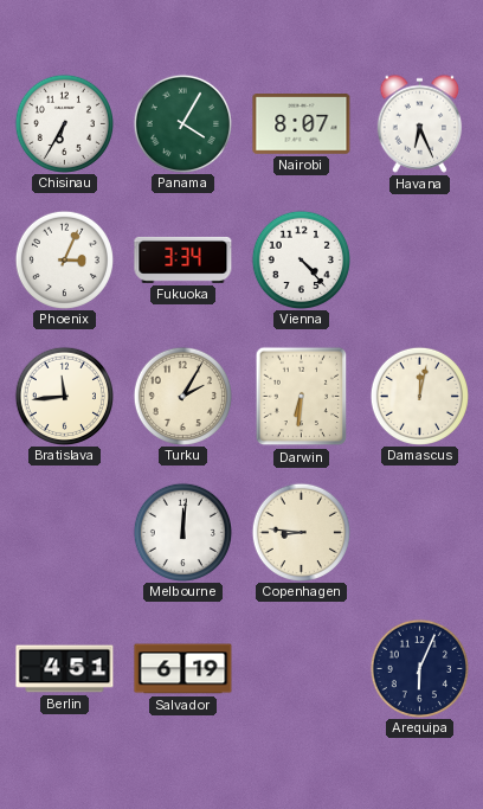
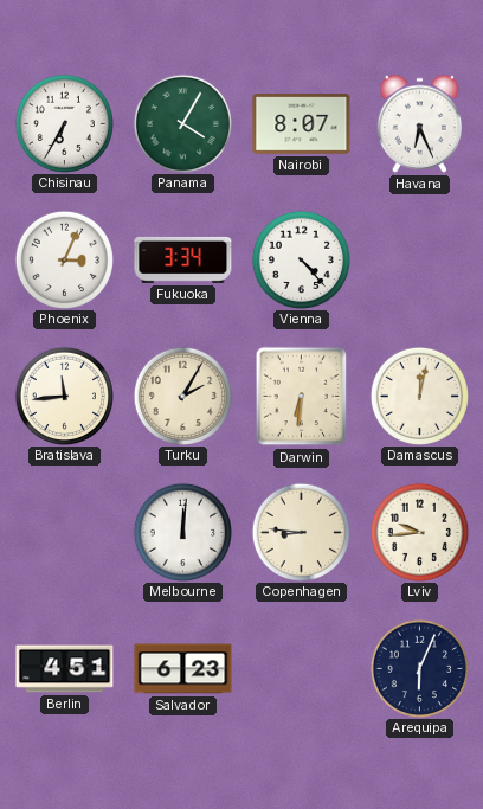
Lviv: none -> 9:44
Salvador: 6:19 -> 6:23
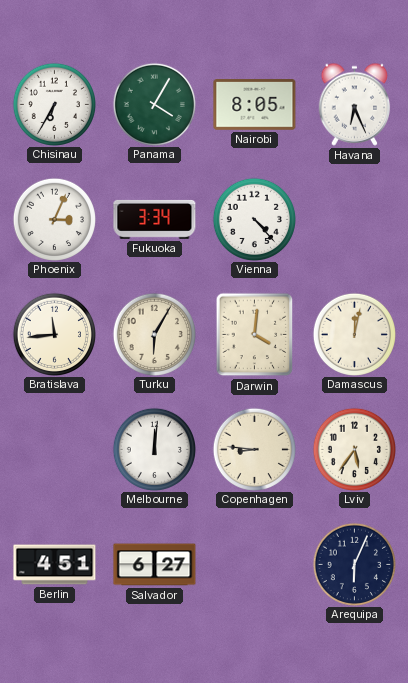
Nairobi: 8:07 -> 8:05
Turku: 2:05 -> 6:05
Darwin: 6:31 -> 4:01
Lviv: 9:44 -> 5:36
Salvador: 6:23 -> 6:27
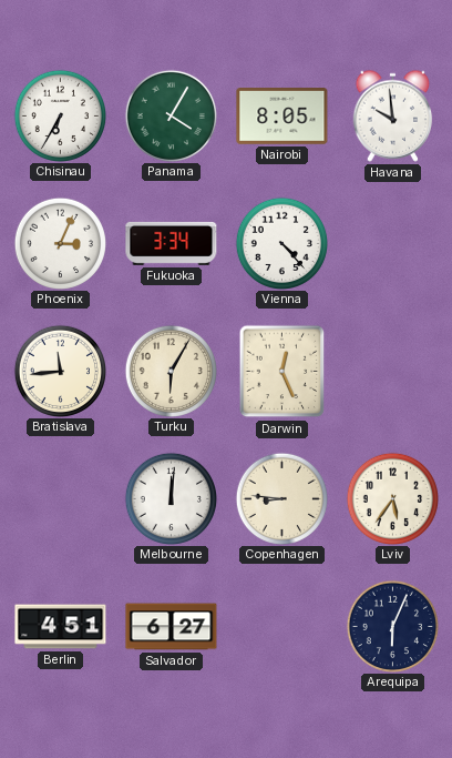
Havana: 6:26 -> 9:59
Darwin: 4:01 -> 12:26
Damascus: 12:02 -> none
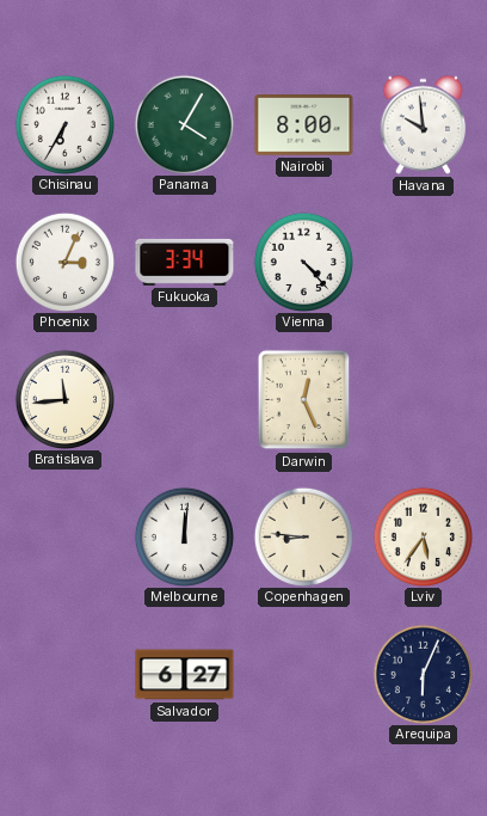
Nairobi: 8:05 -> 8:00
Turku: 6:05 -> none
Berlin: 4:51 -> none
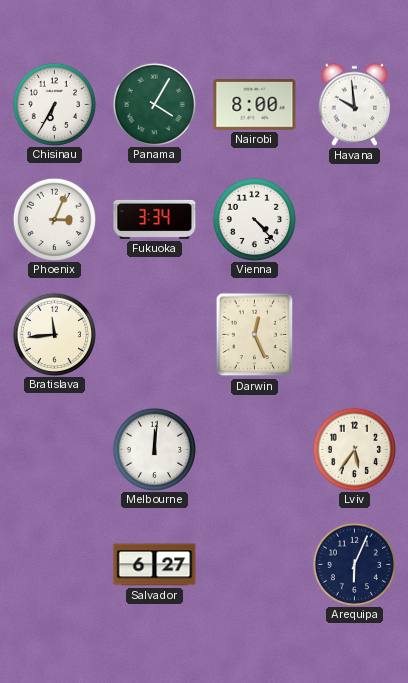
Copenhagen: 8:46 -> none
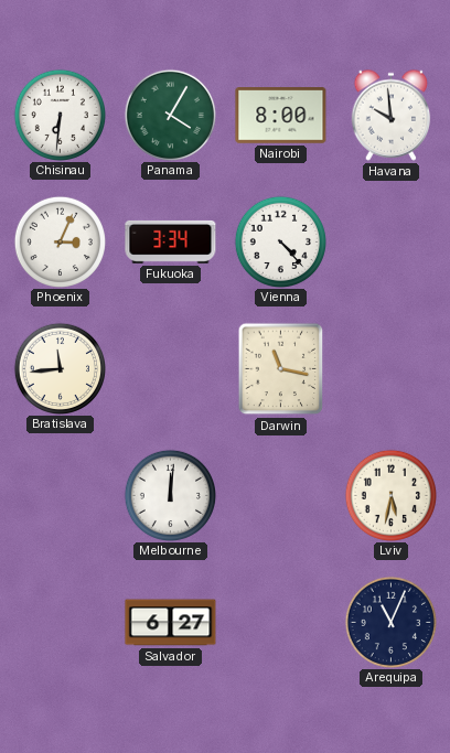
Chisinau: 6:35 -> 6:31
Darwin: 12:26 -> 11:17
Lviv: 5:36 -> 5:32
Arequipa: 6:04 -> 11:04
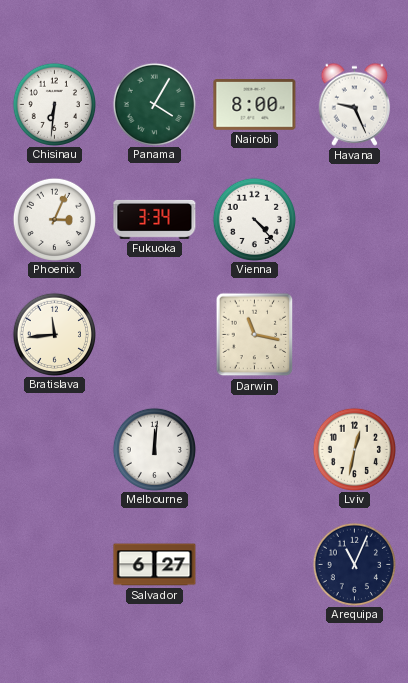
Havana: 9:59 -> 9:26
Lviv: 5:32 -> 12:32
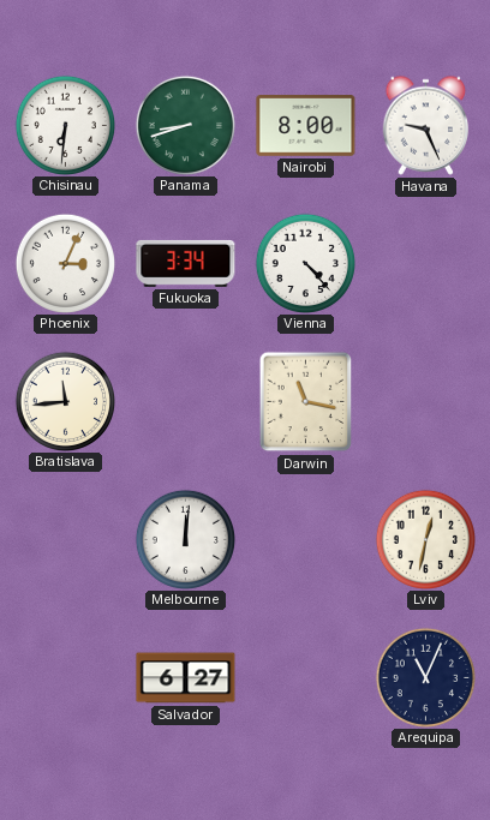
Panama: 4:05 -> 8:42
